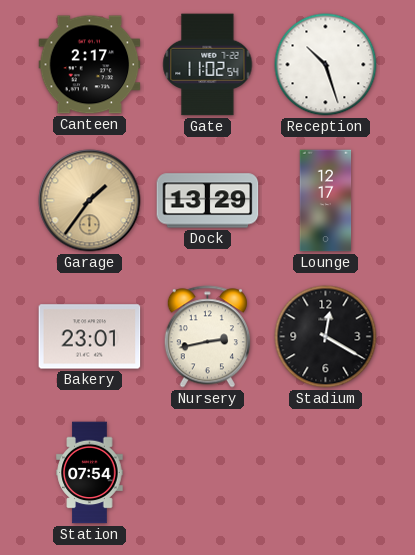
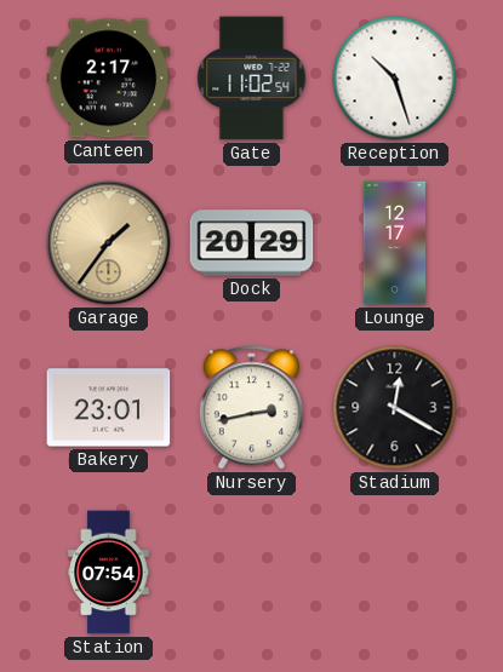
Dock: 13:29 -> 20:29
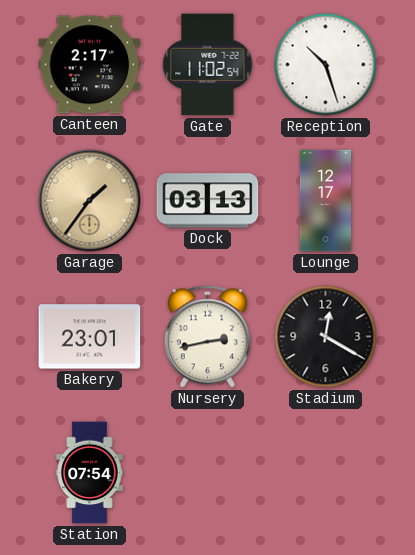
Dock: 20:29 -> 03:13
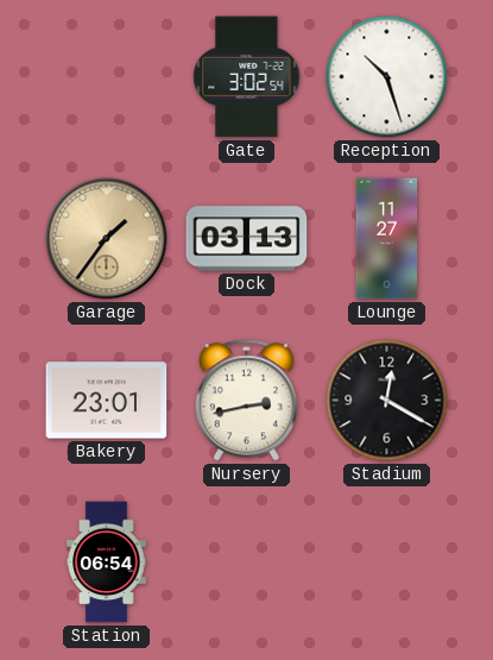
Canteen: 2:17 -> none
Gate: 11:02 -> 3:02
Lounge: 12:17 -> 11:27
Station: 07:54 -> 06:54
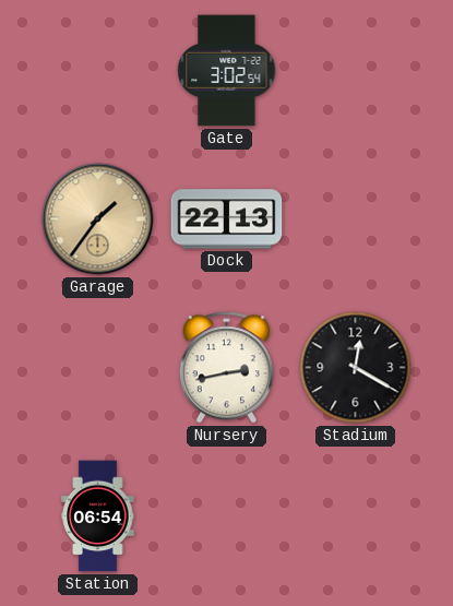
Reception: 10:27 -> none
Dock: 03:13 -> 22:13
Lounge: 11:27 -> none
Bakery: 23:01 -> none
